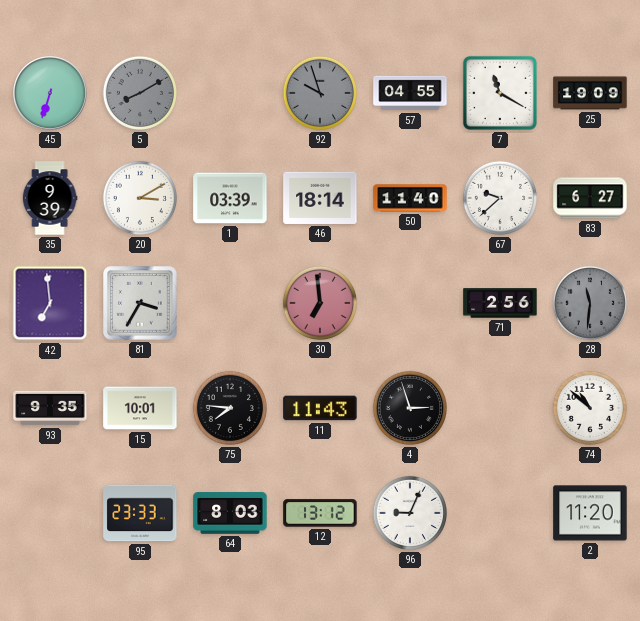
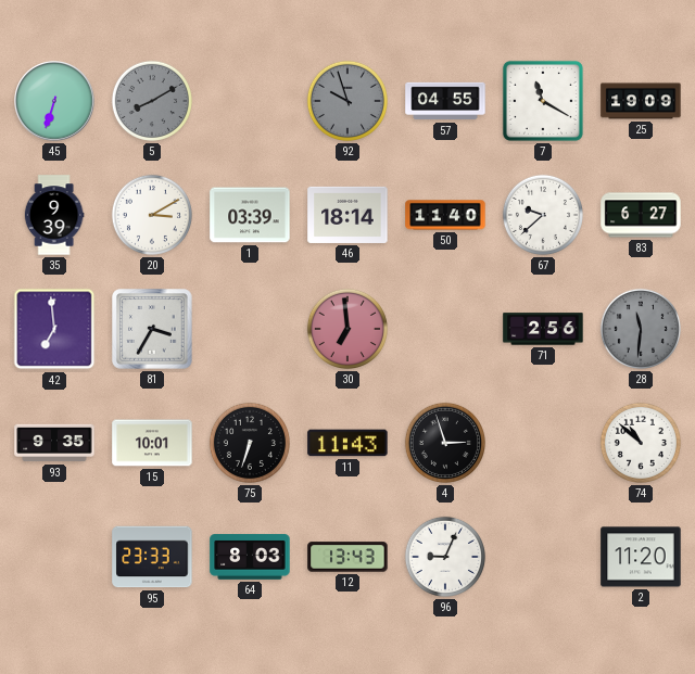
75: 7:46 -> 6:33
12: 13:12 -> 13:43
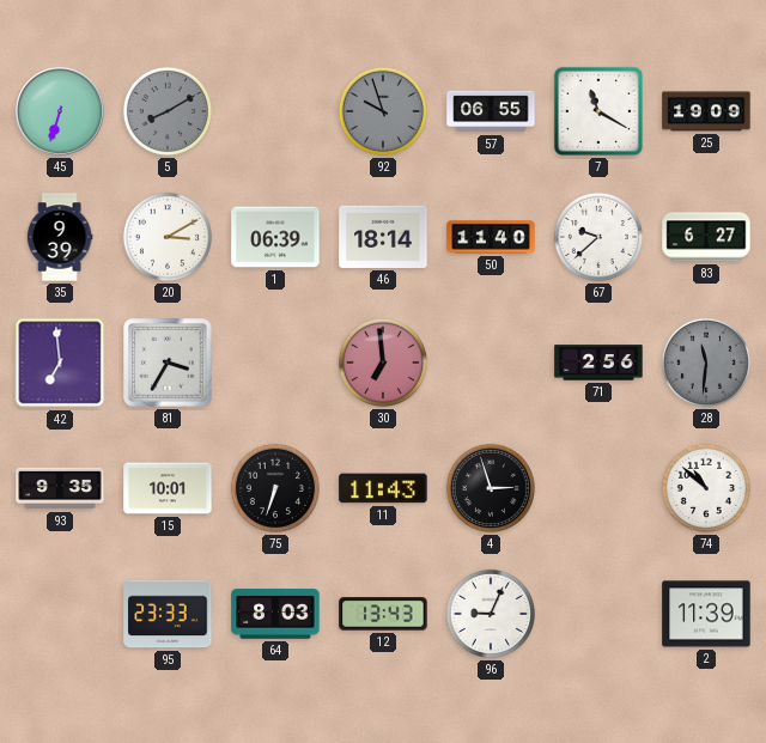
57: 04:55 -> 06:55
1: 03:39 -> 06:39
2: 11:20 -> 11:39
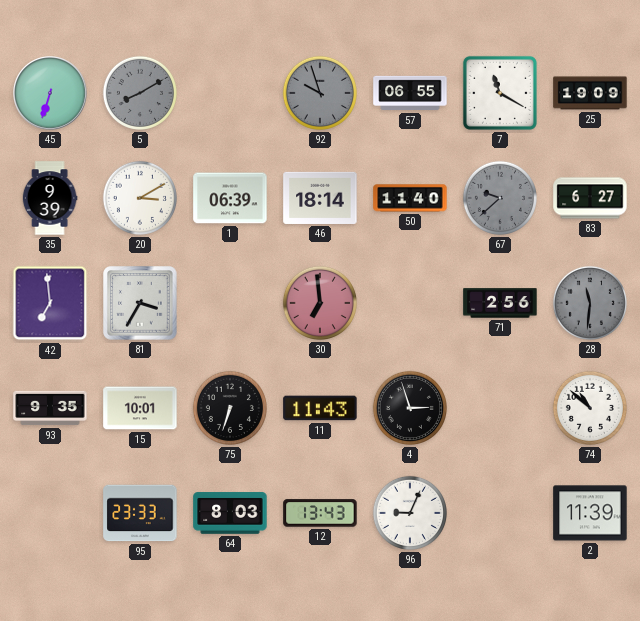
67 dial: white -> grey
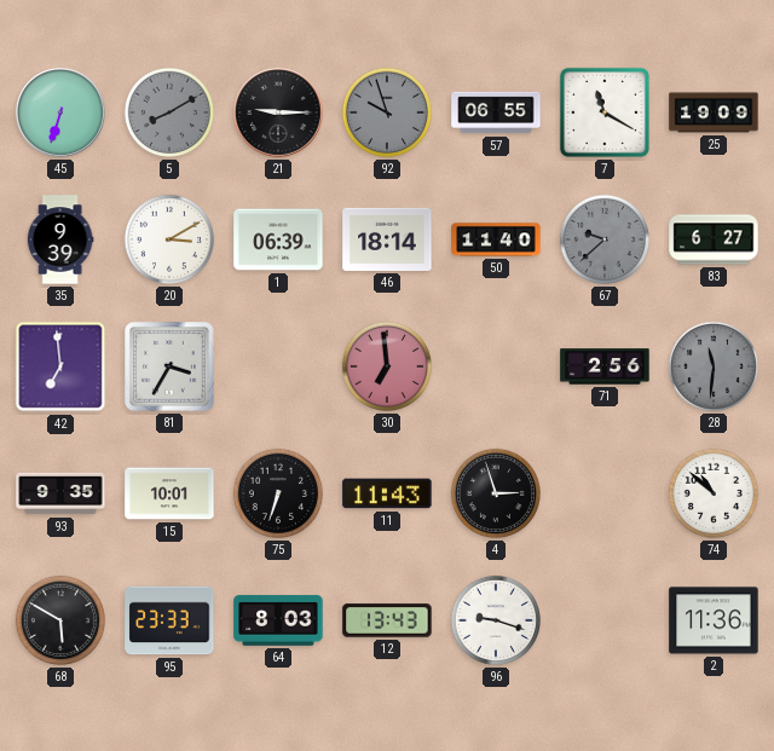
21: none -> 9:15
68: none -> 5:50
96: 9:04 -> 9:18
2: 11:39 -> 11:36
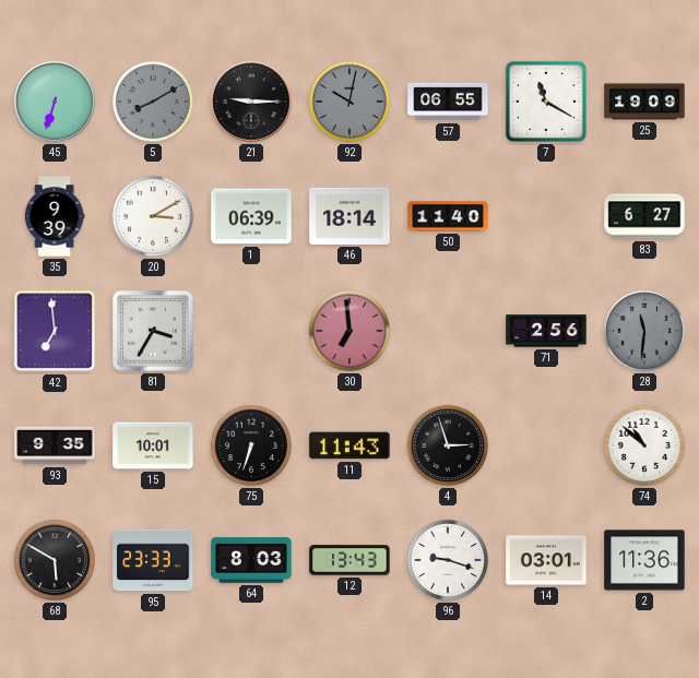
92: 9:57 -> 10:02
67: 9:38 -> none
14: none -> 03:01
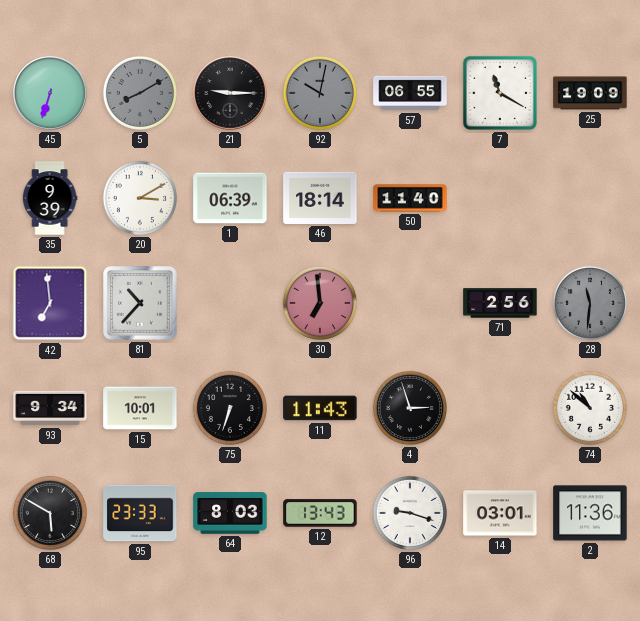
83: 6:27 -> none
81: 3:35 -> 10:37
93: 9:35 -> 9:34
